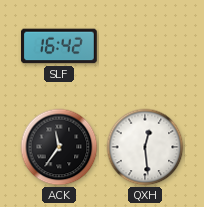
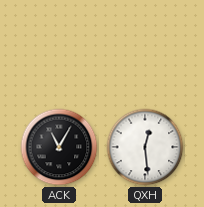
SLF: 16:42 -> none
ACK: 11:36 -> 11:05
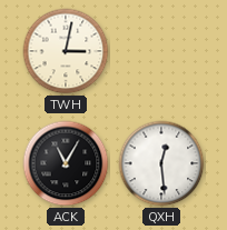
TWH: none -> 3:02
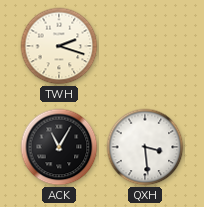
TWH: 3:02 -> 2:18
QXH: 12:29 -> 3:29
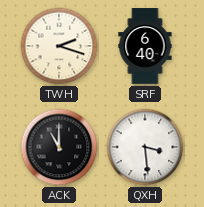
SRF: none -> 6:40
ACK: 11:05 -> 11:00
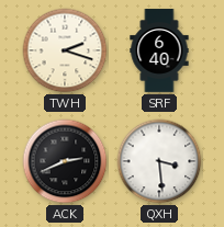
ACK: 11:00 -> 2:41
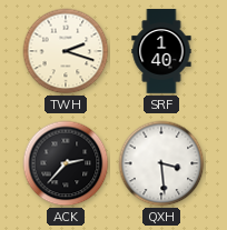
SRF: 6:40 -> 1:40
ACK: 2:41 -> 2:37
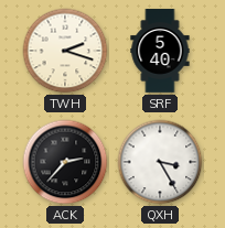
SRF: 1:40 -> 5:40
QXH: 3:29 -> 3:25
